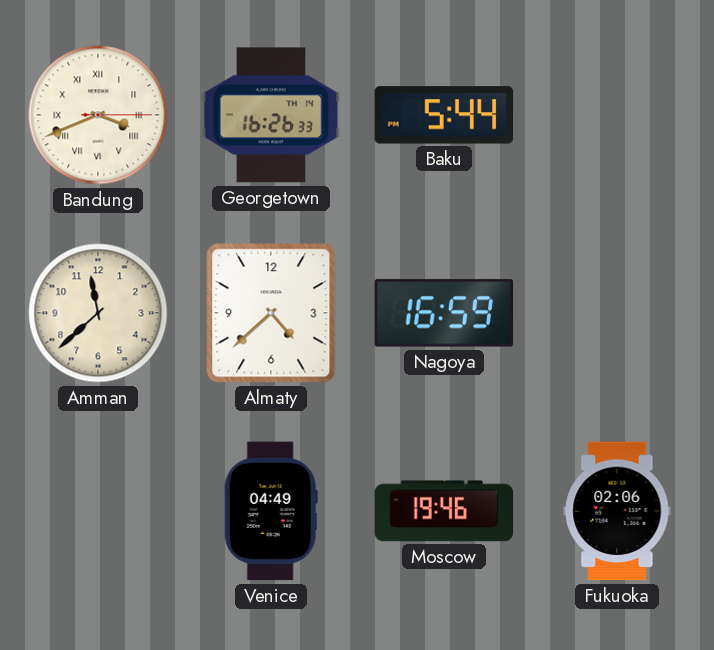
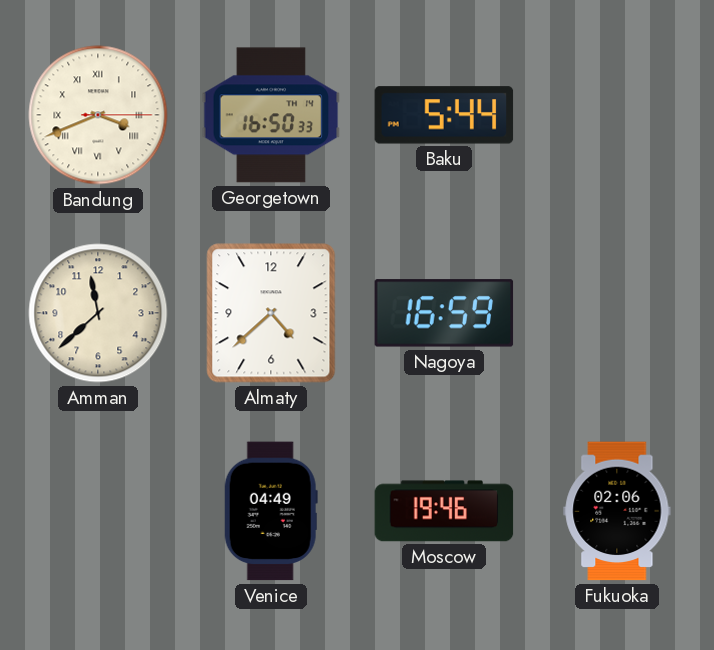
Georgetown: 16:26 -> 16:50
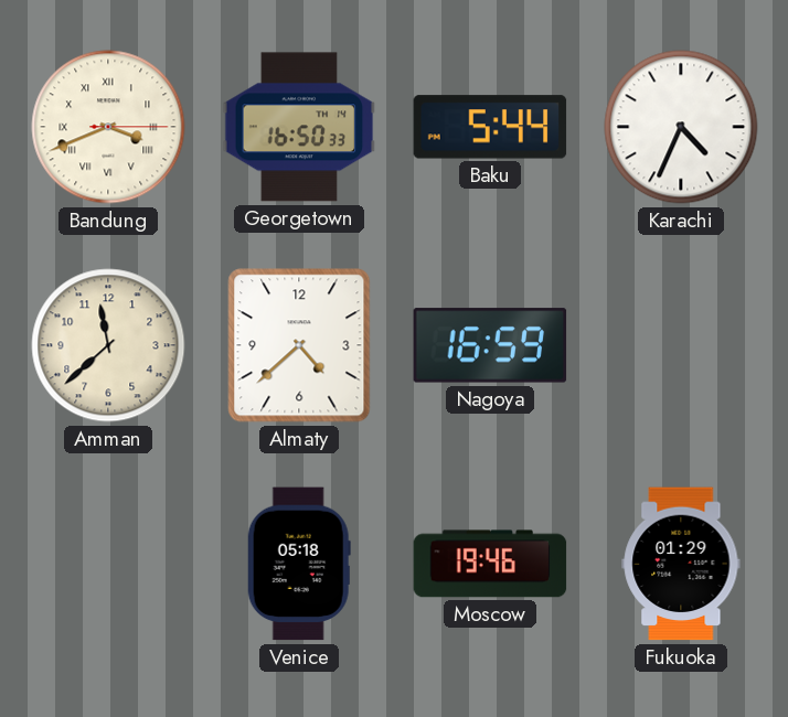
Karachi: none -> 4:34
Venice: 04:49 -> 05:18
Fukuoka: 02:06 -> 01:29
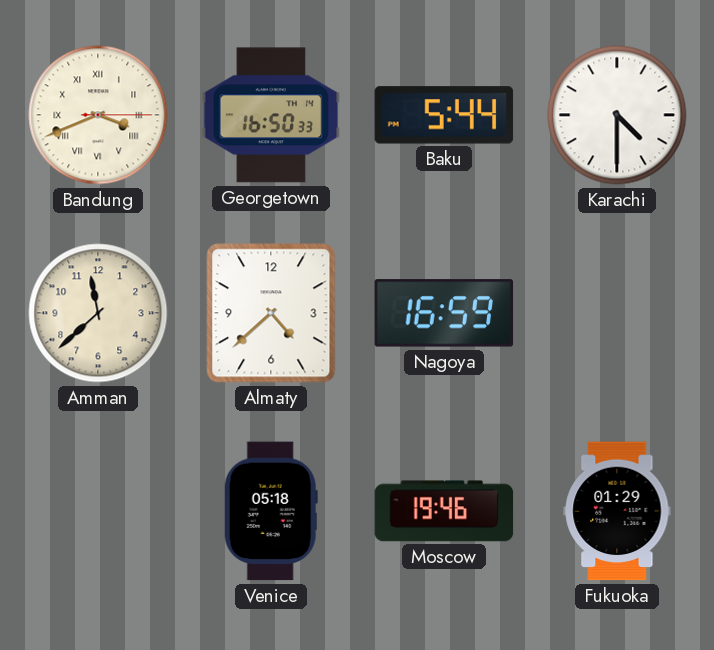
Karachi: 4:34 -> 4:30
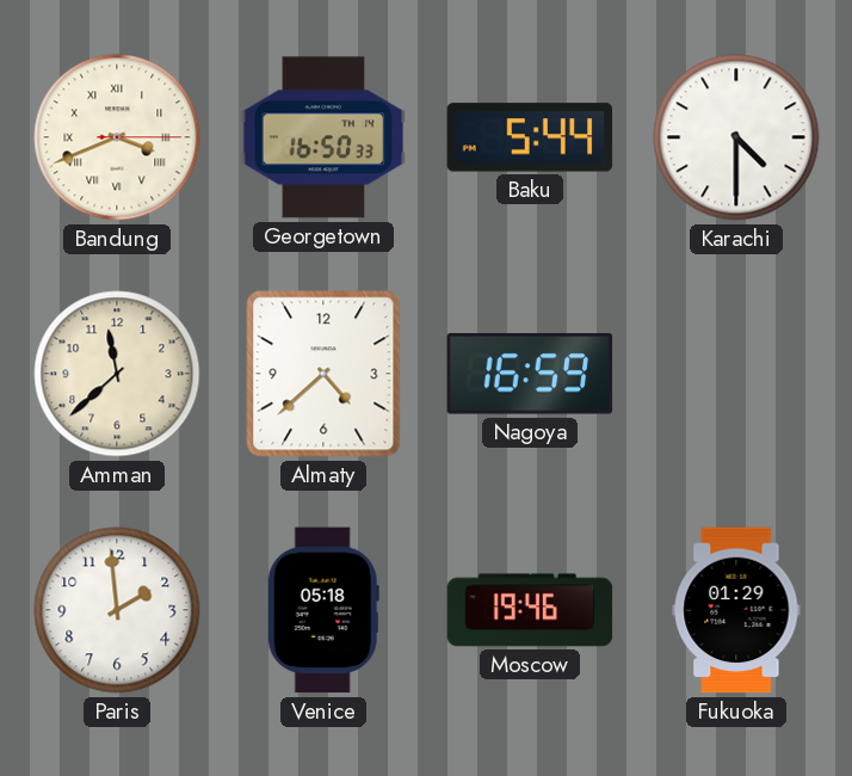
Paris: none -> 1:59
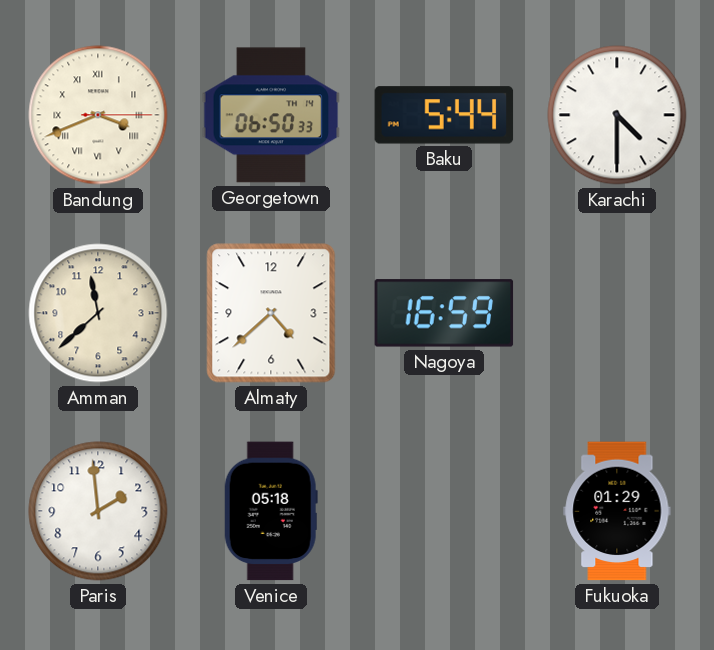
Georgetown: 16:50 -> 06:50
Moscow: 19:46 -> none
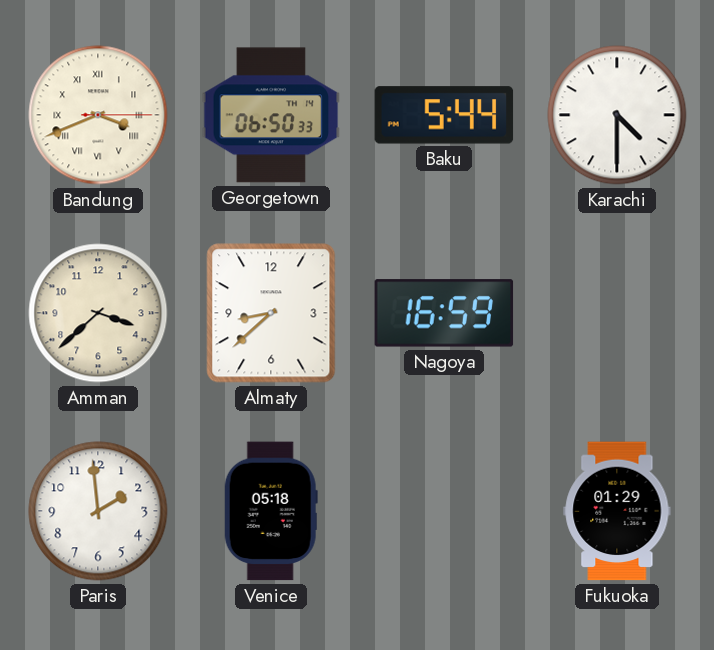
Amman: 11:38 -> 3:38
Almaty: 4:38 -> 8:38
